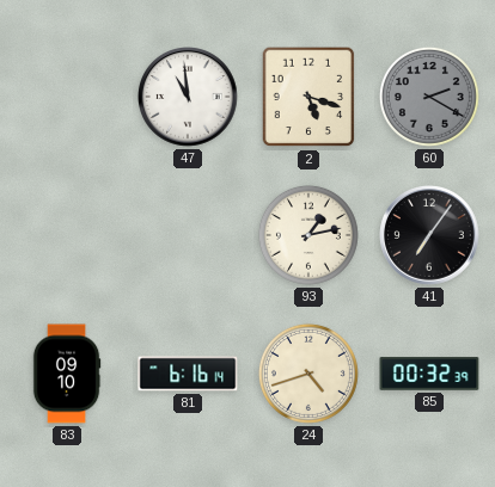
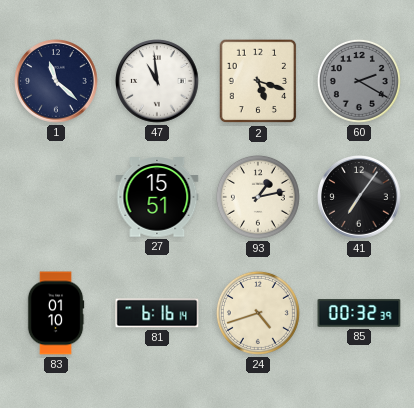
1: none -> 11:22
27: none -> 15:51
83: 09:10 -> 01:10
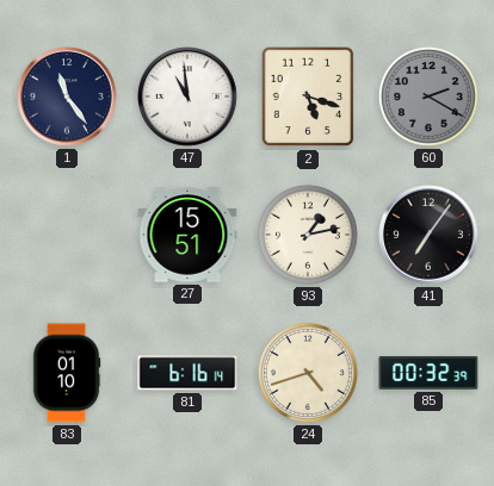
1: 11:22 -> 11:24
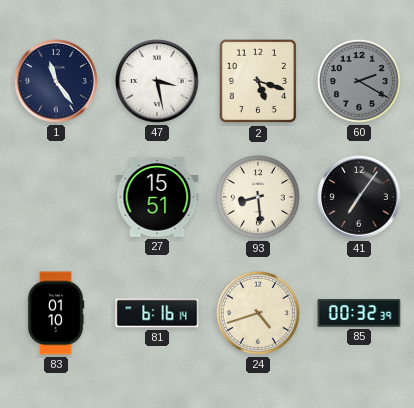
47: 10:59 -> 3:28
93: 1:13 -> 8:29
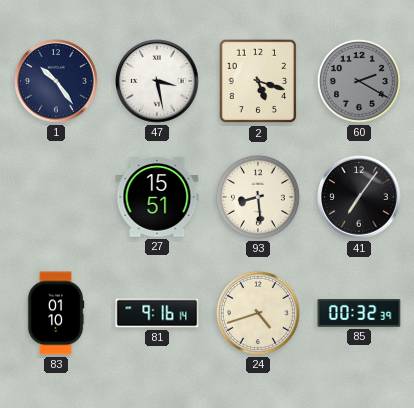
1: 11:24 -> 10:24
81: 6:16 -> 9:16
